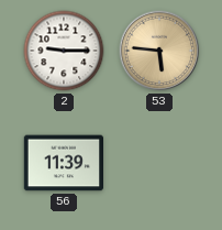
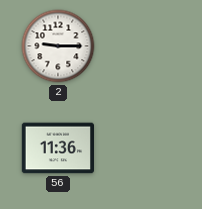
53: 5:46 -> none
56: 11:39 -> 11:36
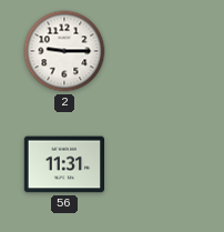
56: 11:36 -> 11:31
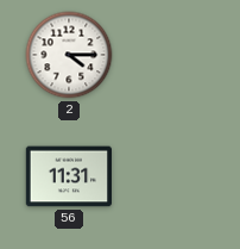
2: 9:15 -> 4:15
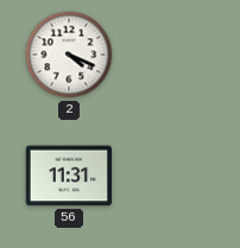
2: 4:15 -> 4:19
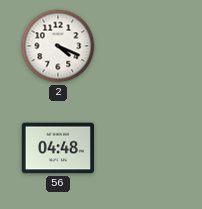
56: 11:31 -> 04:48
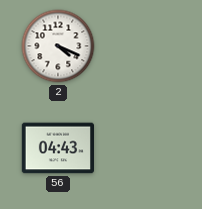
56: 04:48 -> 04:43
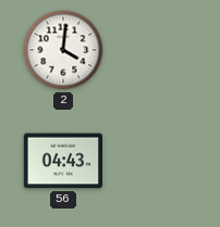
2: 4:19 -> 4:01
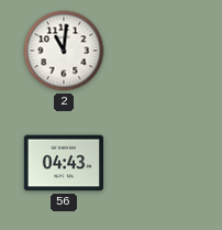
2: 4:01 -> 11:01
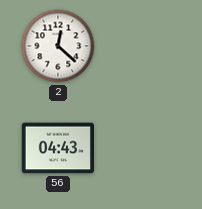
2: 11:01 -> 12:22
